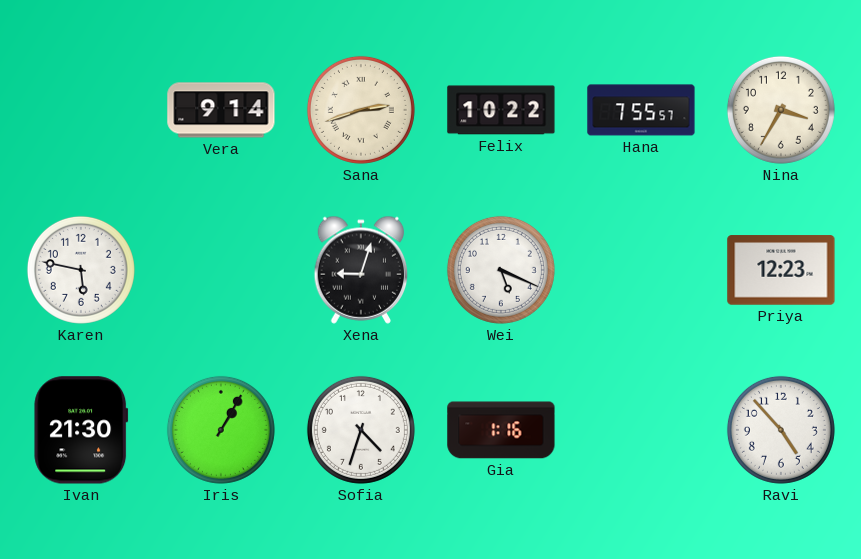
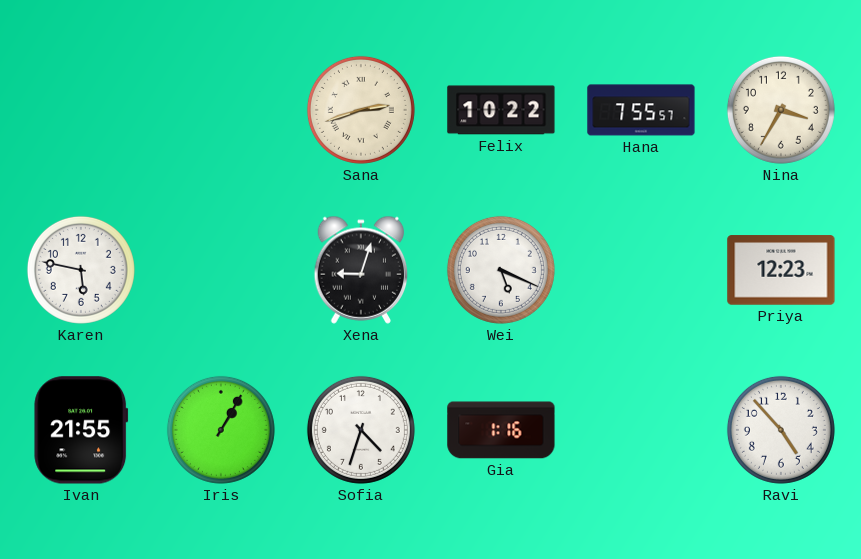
Vera: 9:14 -> none
Ivan: 21:30 -> 21:55
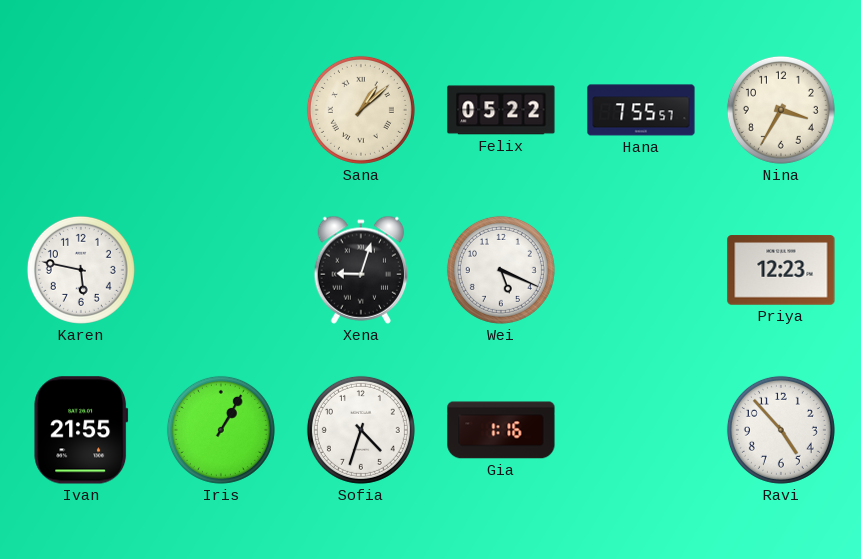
Sana: 2:42 -> 1:08
Felix: 10:22 -> 05:22
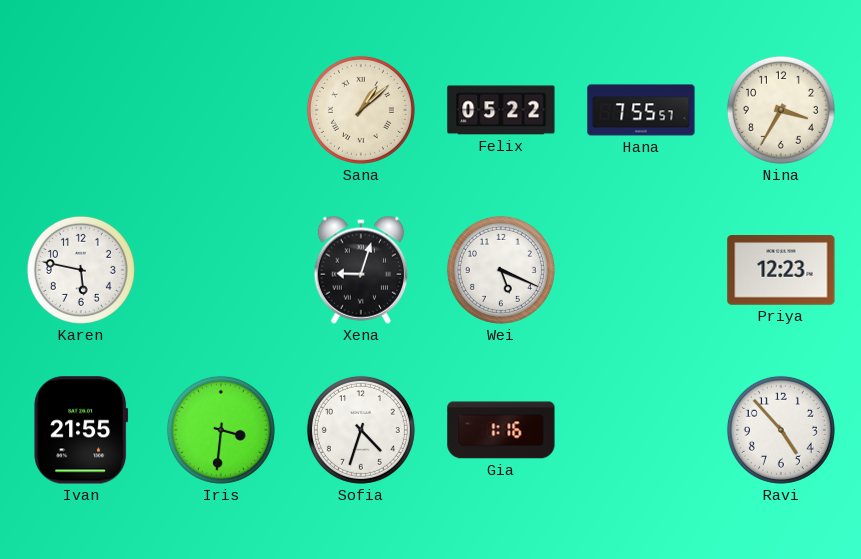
Iris: 1:05 -> 3:31
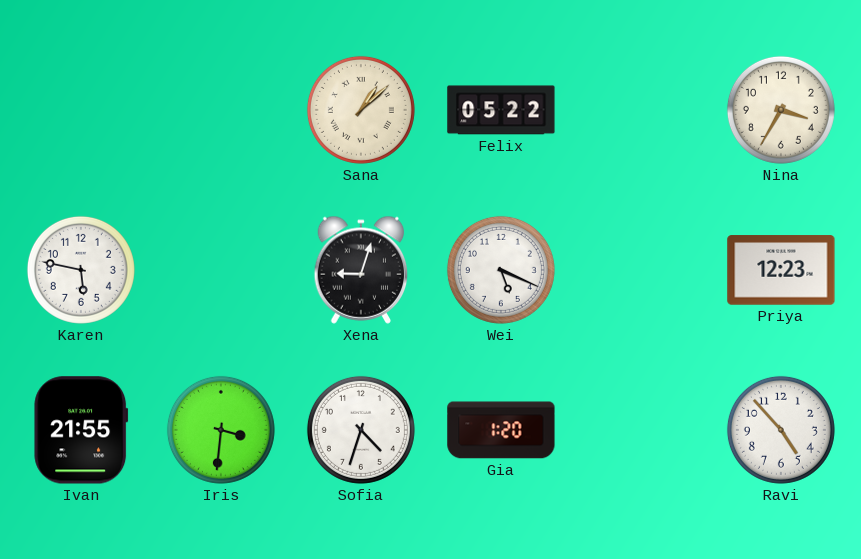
Hana: 7:55 -> none
Gia: 1:16 -> 1:20
